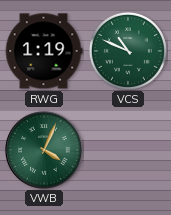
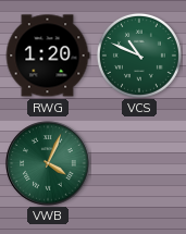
RWG: 1:19 -> 1:20
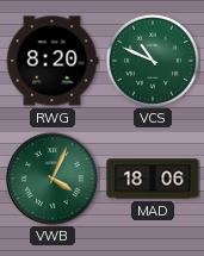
RWG: 1:20 -> 8:20
MAD: none -> 18:06
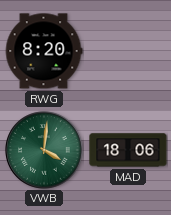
VCS: 10:49 -> none
VWB: 4:04 -> 4:01
